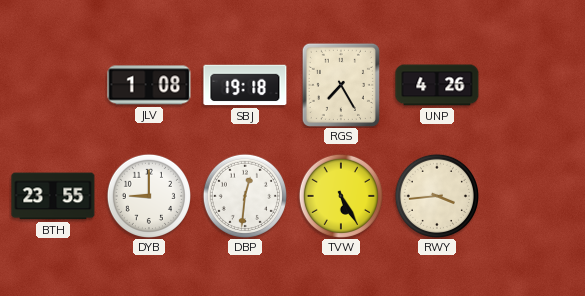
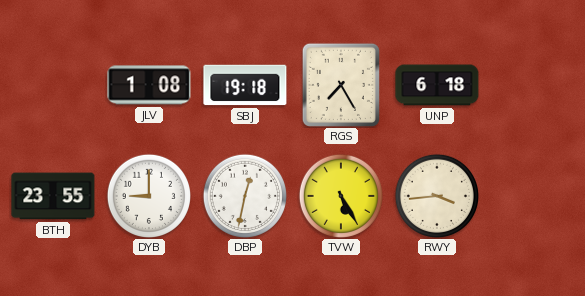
UNP: 4:26 -> 6:18
DBP: 12:31 -> 12:32
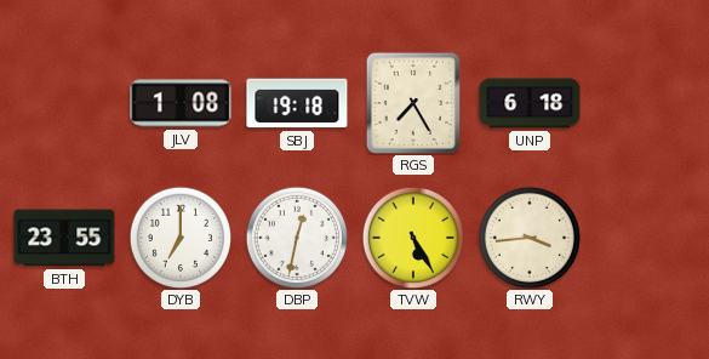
DYB: 9:00 -> 7:00
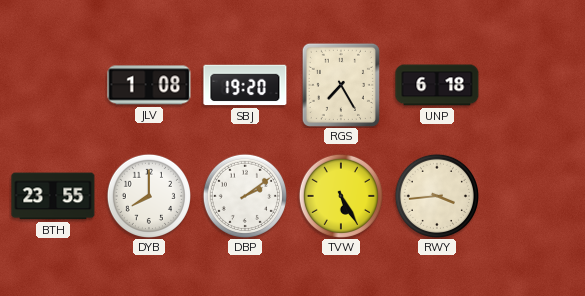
SBJ: 19:18 -> 19:20
DYB: 7:00 -> 8:00
DBP: 12:32 -> 2:09
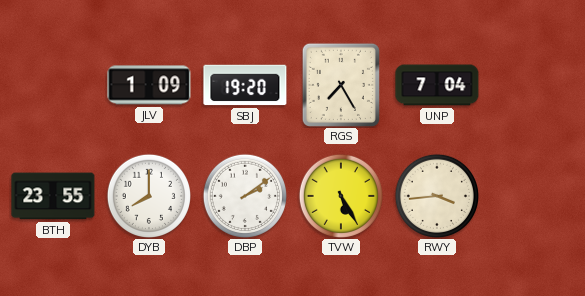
JLV: 1:08 -> 1:09
UNP: 6:18 -> 7:04
